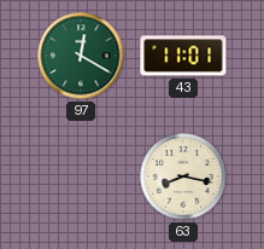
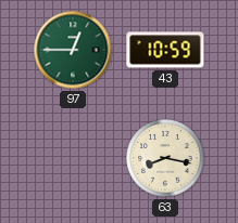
97: 12:20 -> 12:45
43: 11:01 -> 10:59
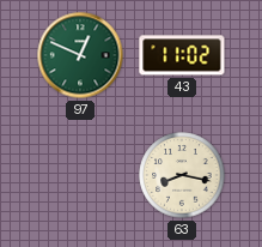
97: 12:45 -> 12:49
43: 10:59 -> 11:02
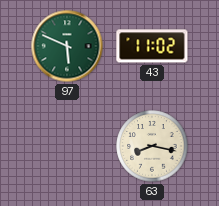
97: 12:49 -> 5:49
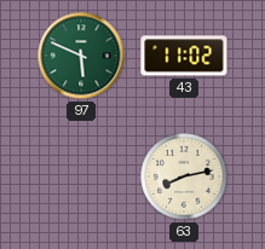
63: 8:17 -> 8:13
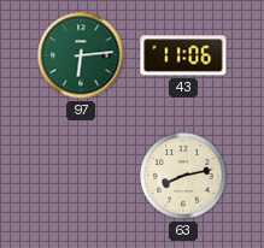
97: 5:49 -> 6:14
43: 11:02 -> 11:06
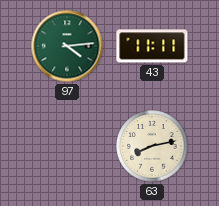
97: 6:14 -> 4:14
43: 11:06 -> 11:11
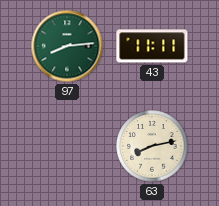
97: 4:14 -> 8:14
